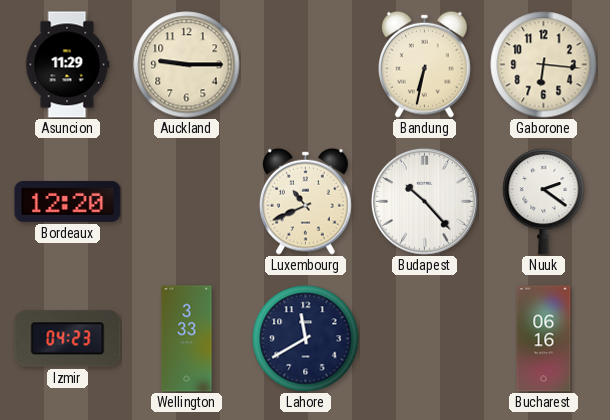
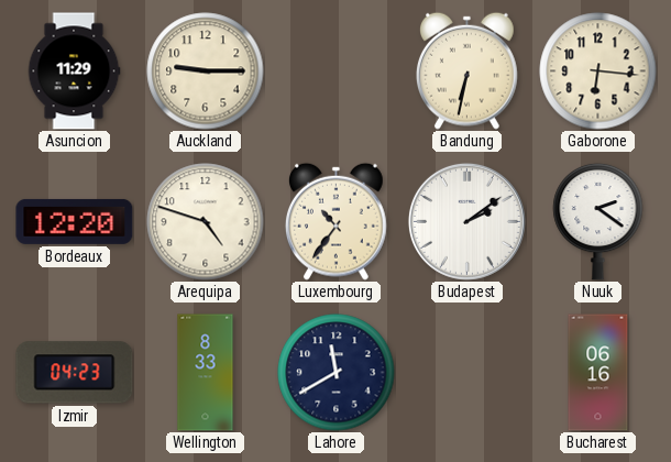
Arequipa: none -> 4:48
Luxembourg: 10:41 -> 10:36
Budapest: 10:23 -> 2:09
Wellington: 3:33 -> 8:33
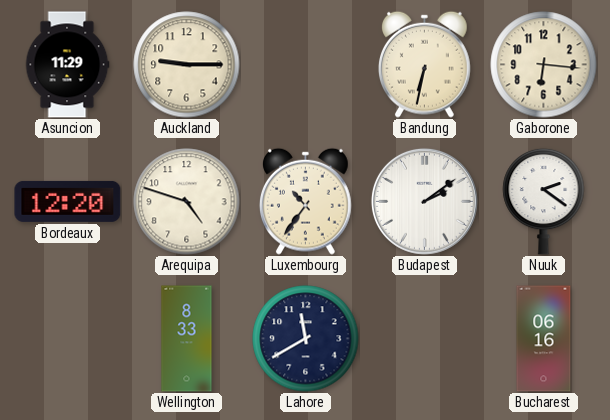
Izmir: 04:23 -> none
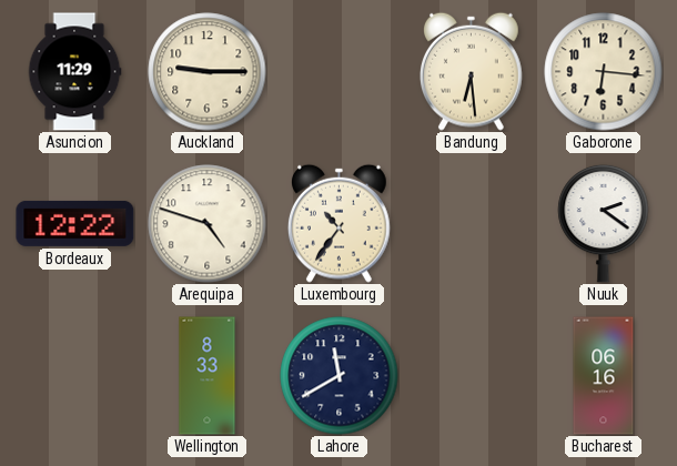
Bandung: 6:32 -> 6:29
Bordeaux: 12:20 -> 12:22
Budapest: 2:09 -> none
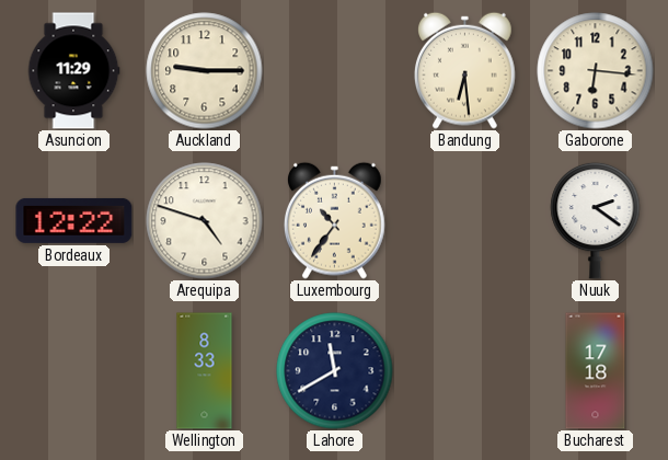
Bucharest: 06:16 -> 17:18
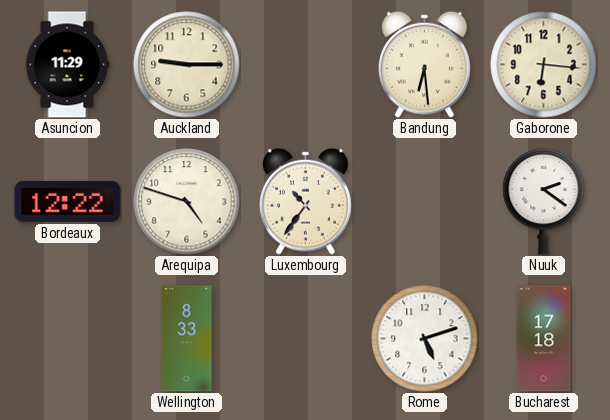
Lahore: 11:40 -> none
Rome: none -> 5:12
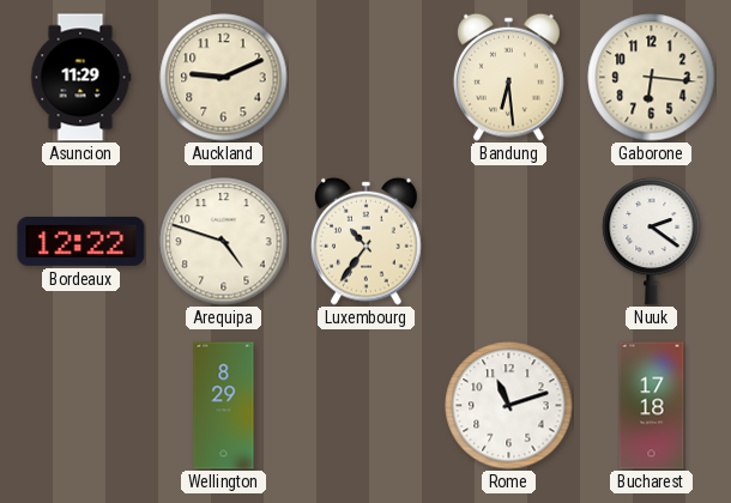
Auckland: 9:15 -> 9:11
Wellington: 8:33 -> 8:29
Rome: 5:12 -> 11:12
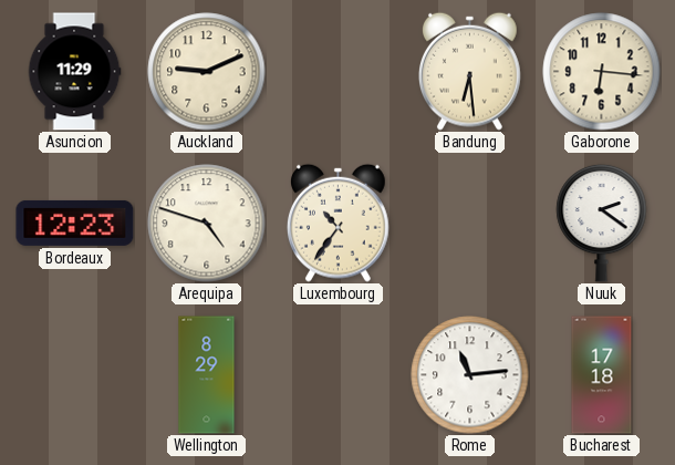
Bordeaux: 12:22 -> 12:23
Rome: 11:12 -> 11:14
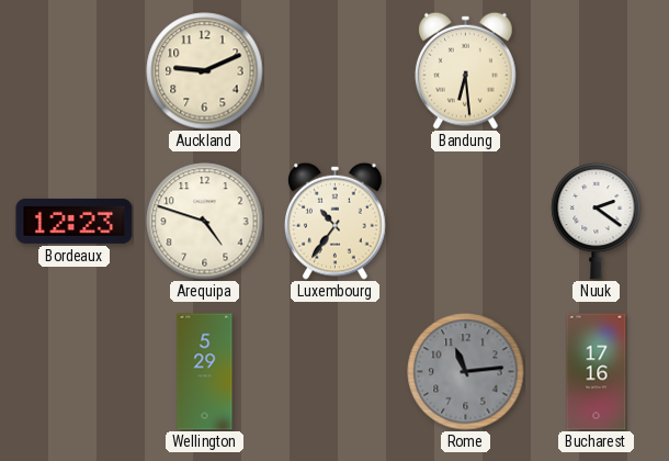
Asuncion: 11:29 -> none
Gaborone: 6:16 -> none
Wellington: 8:29 -> 5:29
Rome dial: white -> grey
Bucharest: 17:18 -> 17:16
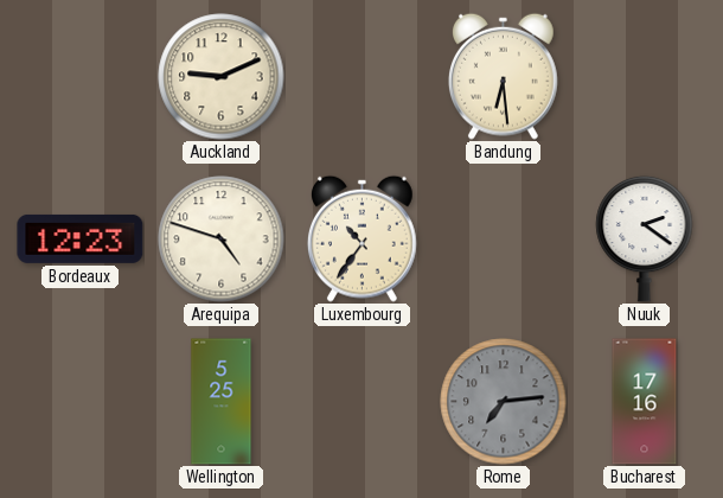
Wellington: 5:29 -> 5:25
Rome: 11:14 -> 7:14
